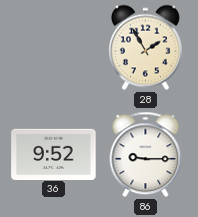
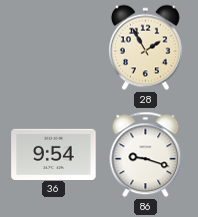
36: 9:52 -> 9:54
86: 9:15 -> 9:18
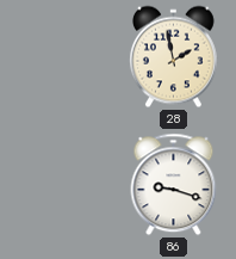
28: 1:55 -> 1:58
36: 9:54 -> none
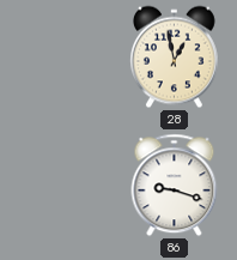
28: 1:58 -> 12:58
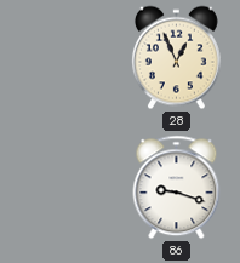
28: 12:58 -> 12:56
